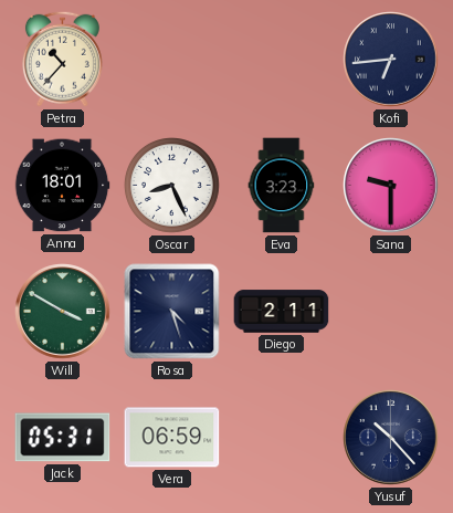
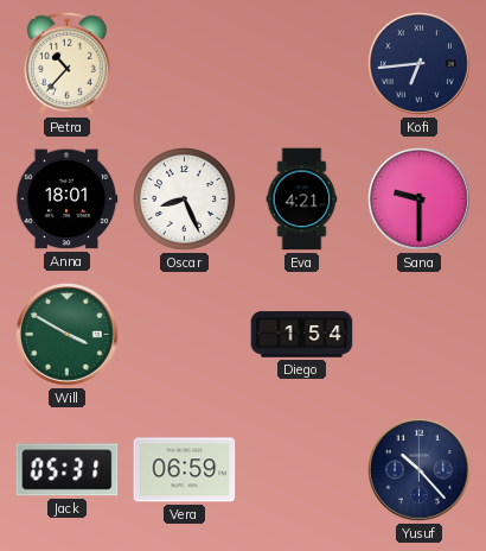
Eva: 3:23 -> 4:21
Rosa: 4:27 -> none
Diego: 2:11 -> 1:54
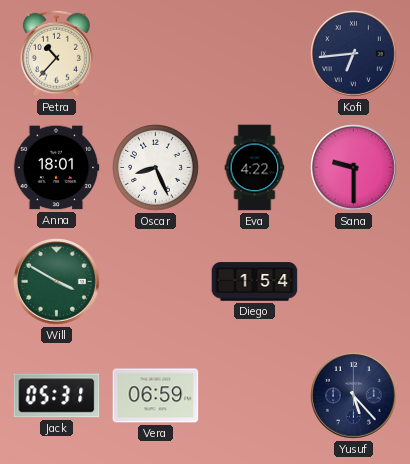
Eva: 4:21 -> 4:22
Yusuf: 10:23 -> 5:23
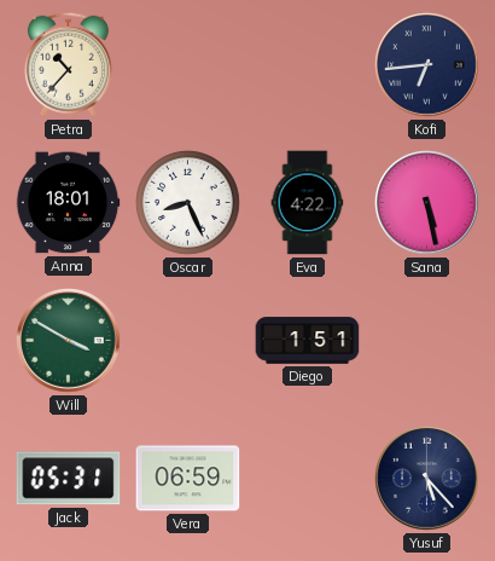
Sana: 9:30 -> 5:28
Diego: 1:54 -> 1:51
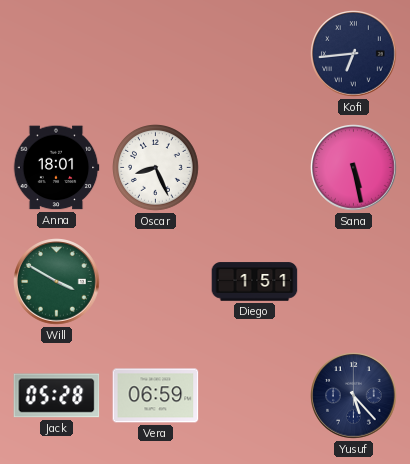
Petra: 10:37 -> none
Eva: 4:22 -> none
Jack: 05:31 -> 05:28
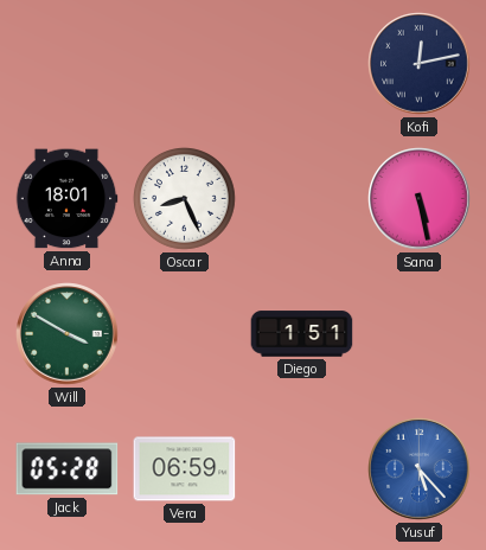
Kofi: 6:44 -> 12:13
Yusuf dial: navy -> blue
